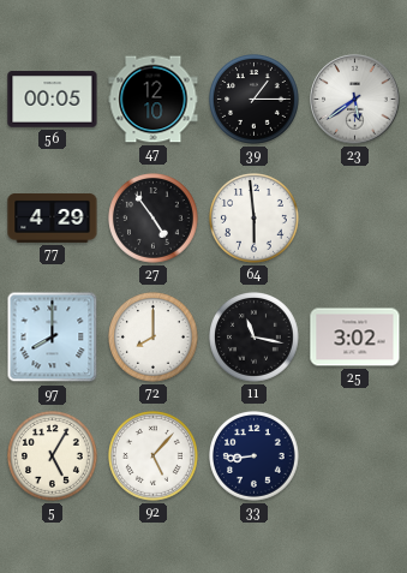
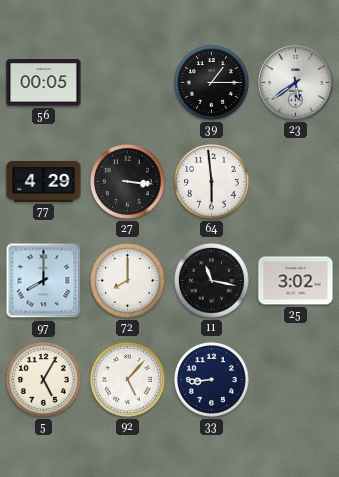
47: 12:10 -> none
27: 4:54 -> 3:16
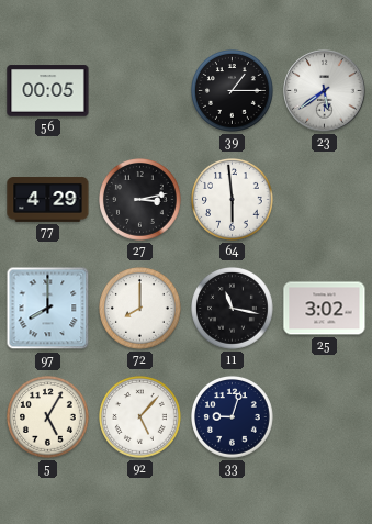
27: 3:16 -> 3:13
33: 8:44 -> 9:03
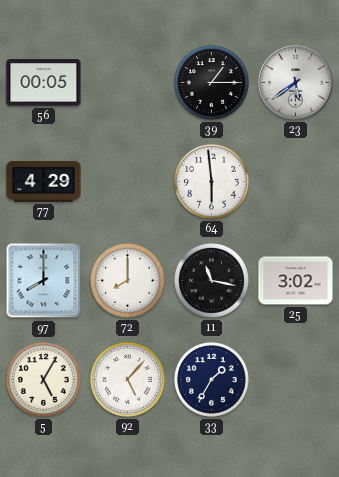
27: 3:13 -> none
33: 9:03 -> 1:35
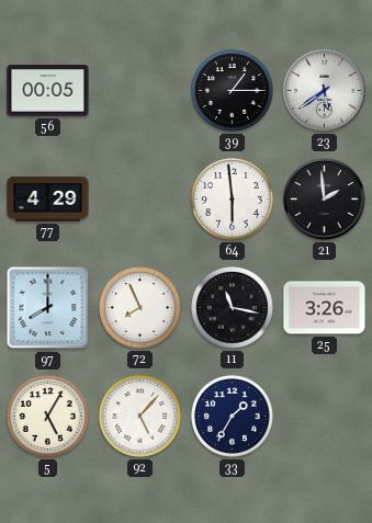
21: none -> 1:59
72: 8:00 -> 7:56
25: 3:02 -> 3:26
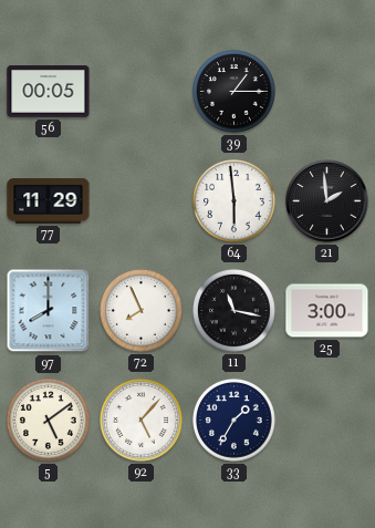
23: 5:39 -> none
77: 4:29 -> 11:29
25: 3:26 -> 3:00
5: 5:05 -> 5:09
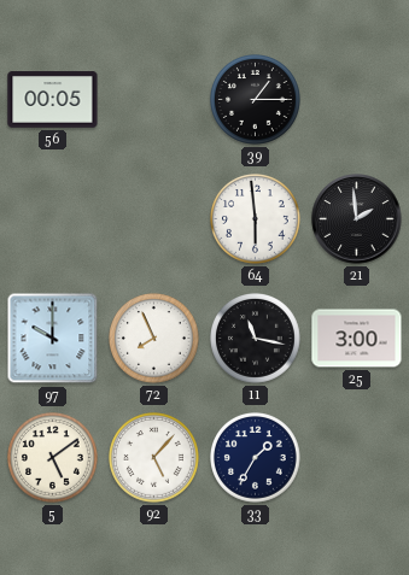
77: 11:29 -> none
97: 8:00 -> 10:00
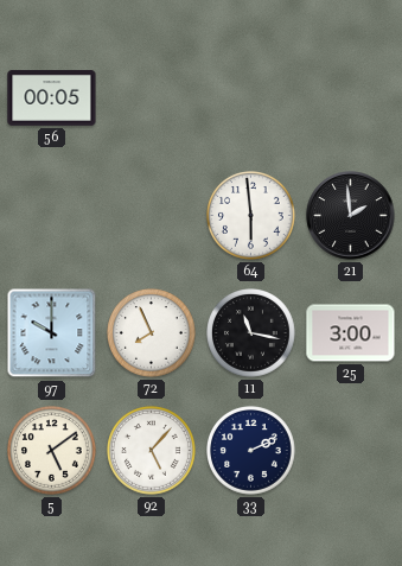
39: 1:15 -> none
33: 1:35 -> 2:11
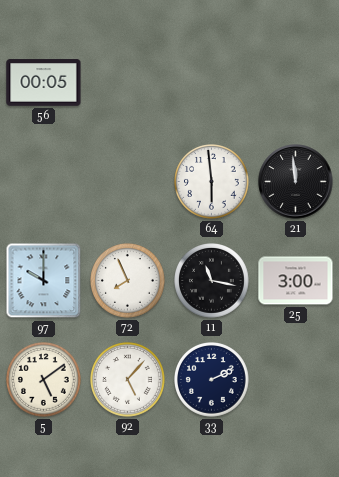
21: 1:59 -> 11:59
